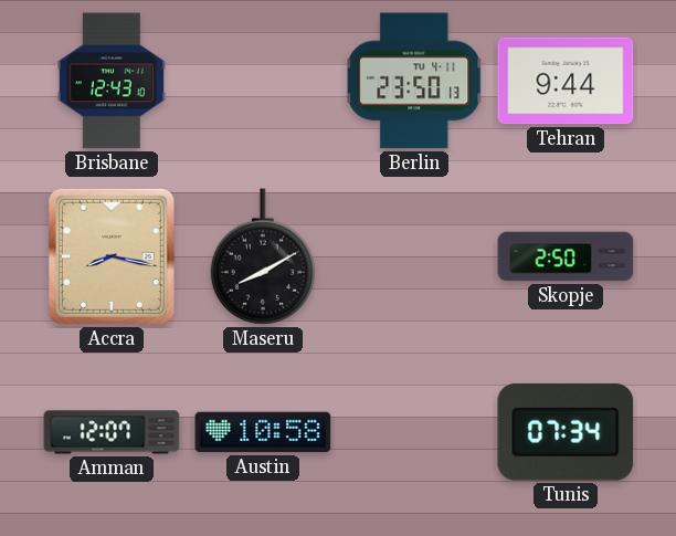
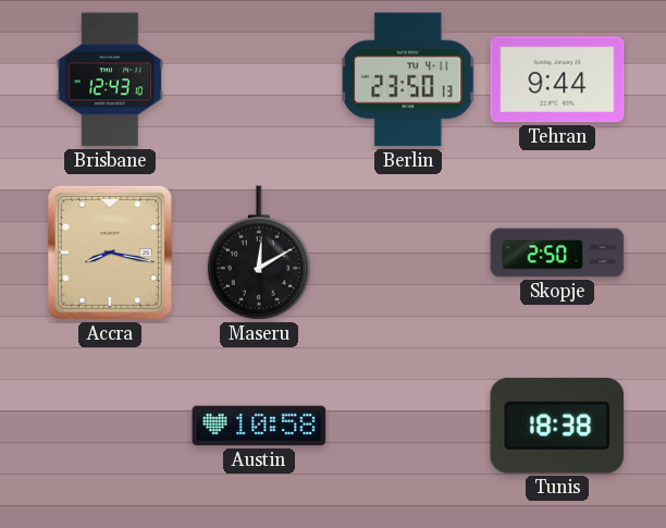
Maseru: 8:10 -> 12:10
Amman: 12:07 -> none
Tunis: 07:34 -> 18:38
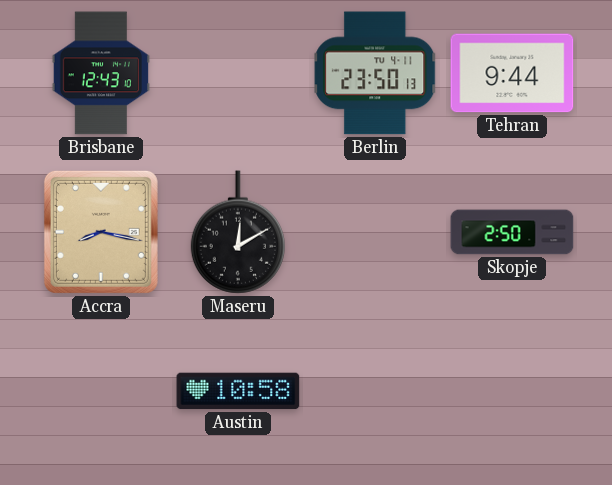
Tunis: 18:38 -> none
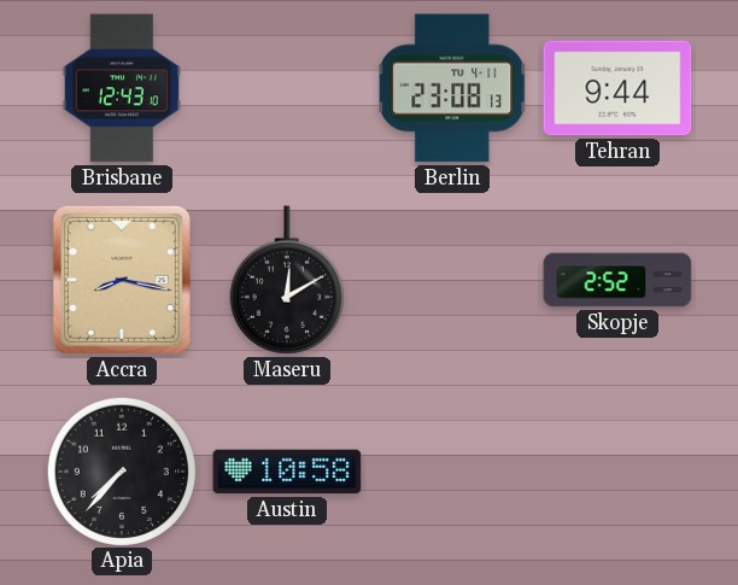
Berlin: 23:50 -> 23:08
Skopje: 2:50 -> 2:52
Apia: none -> 7:37
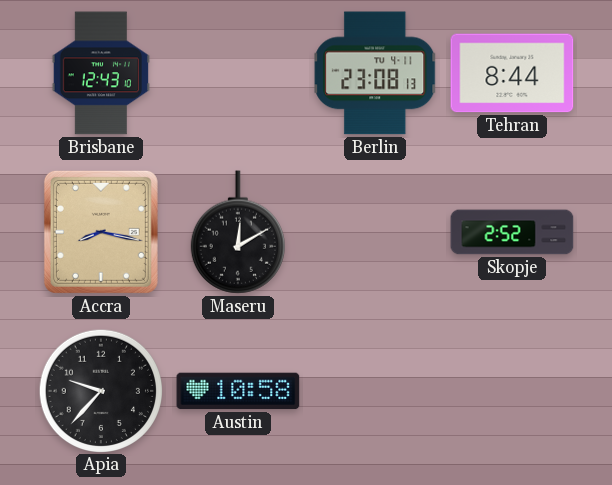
Tehran: 9:44 -> 8:44
Apia: 7:37 -> 9:37
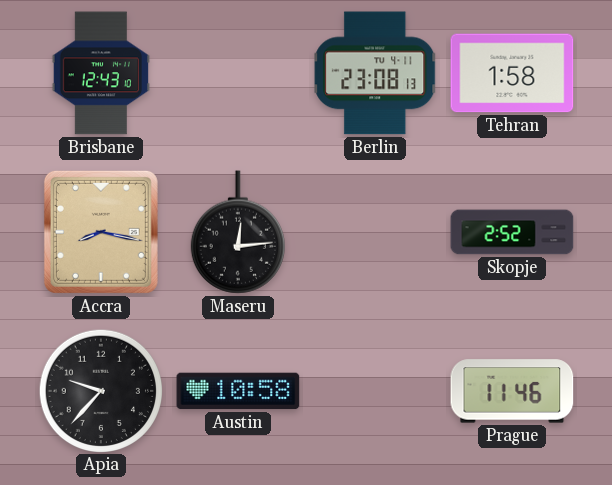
Tehran: 8:44 -> 1:58
Maseru: 12:10 -> 12:14
Prague: none -> 11:46
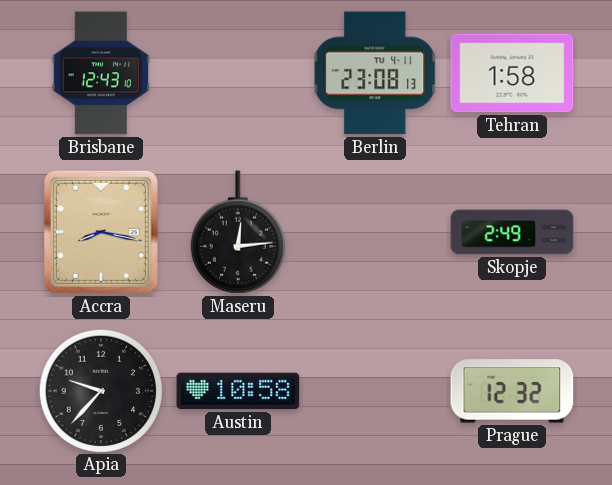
Skopje: 2:52 -> 2:49
Prague: 11:46 -> 12:32
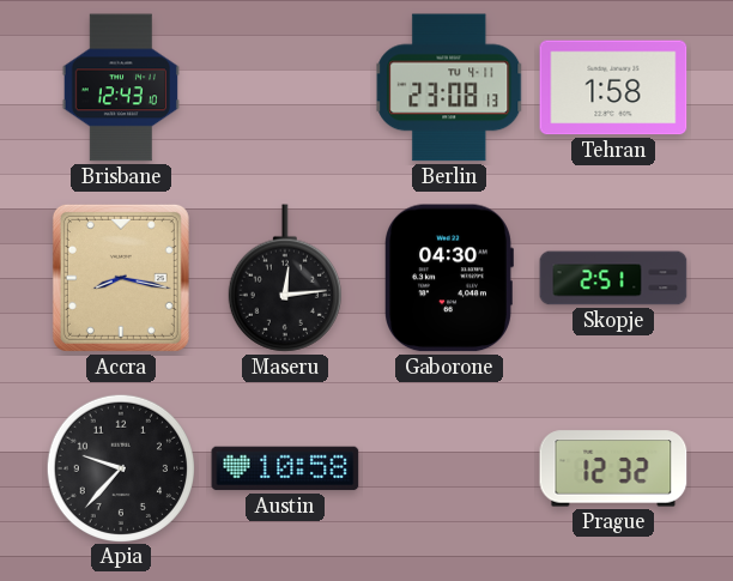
Gaborone: none -> 04:30
Skopje: 2:49 -> 2:51
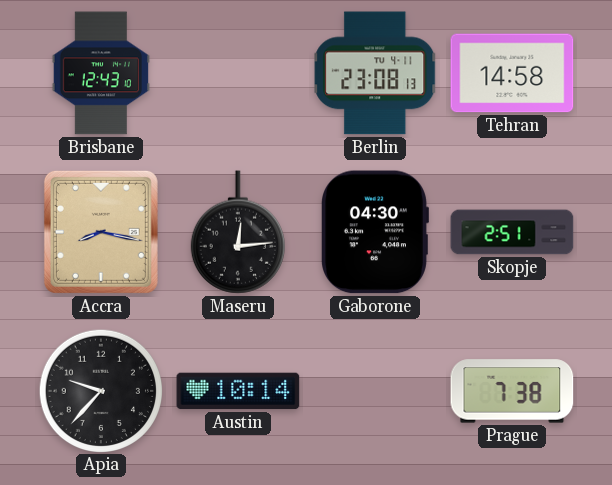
Tehran: 1:58 -> 14:58
Austin: 10:58 -> 10:14
Prague: 12:32 -> 7:38
